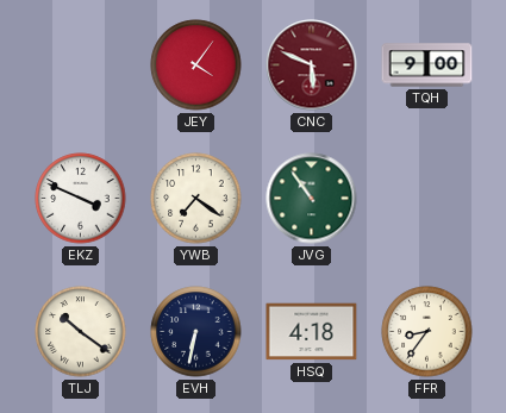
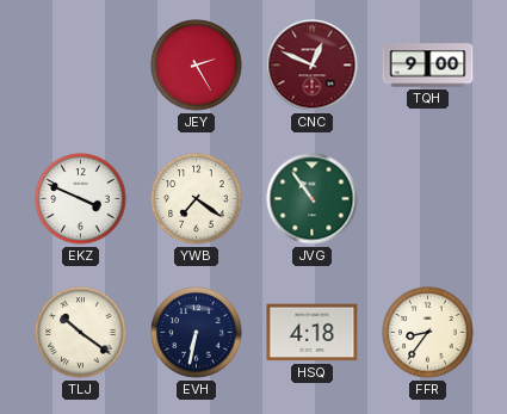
JEY: 4:06 -> 2:25
CNC: 5:49 -> 12:49
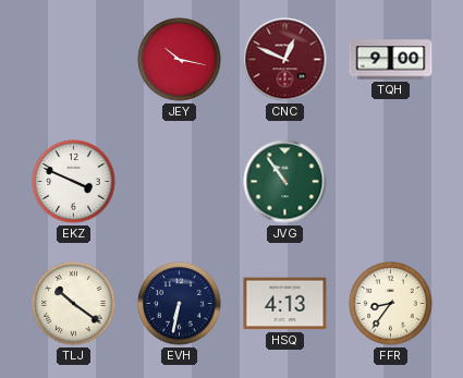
JEY: 2:25 -> 10:17
YWB: 7:21 -> none
HSQ: 4:18 -> 4:13
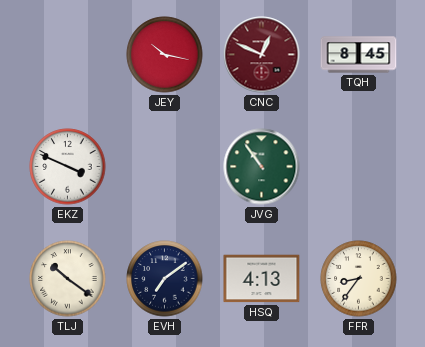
TQH: 9:00 -> 8:45
EVH: 6:32 -> 7:09
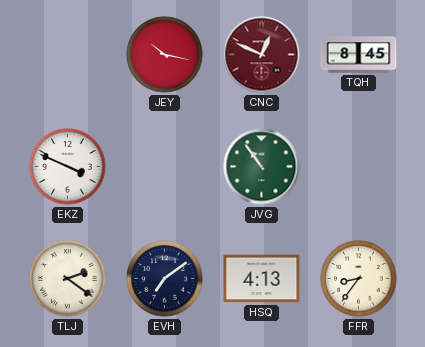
TLJ: 10:21 -> 2:21
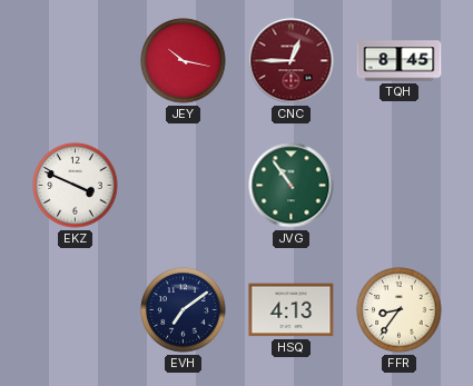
CNC: 12:49 -> 12:45
TLJ: 2:21 -> none
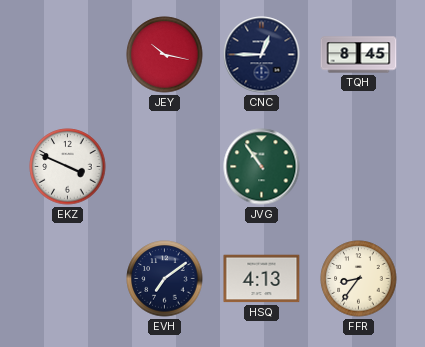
CNC dial: burgundy -> navy
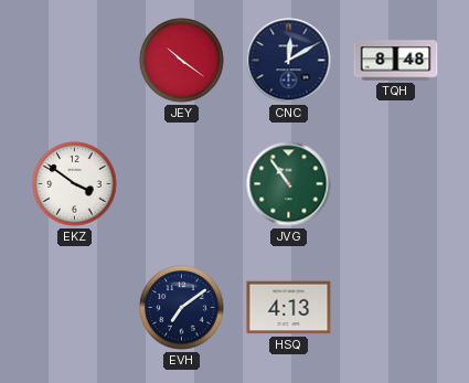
JEY: 10:17 -> 10:21
CNC: 12:45 -> 12:10
TQH: 8:45 -> 8:48
EKZ: 3:49 -> 3:51
FFR: 8:36 -> none
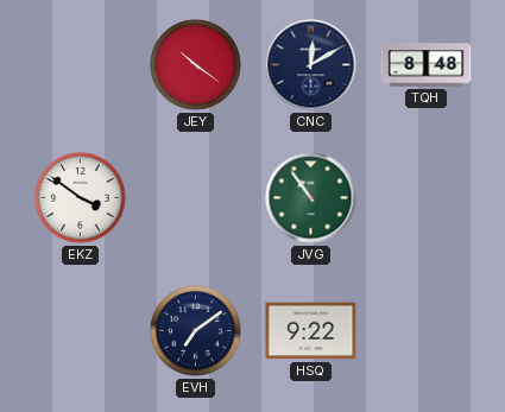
HSQ: 4:13 -> 9:22
